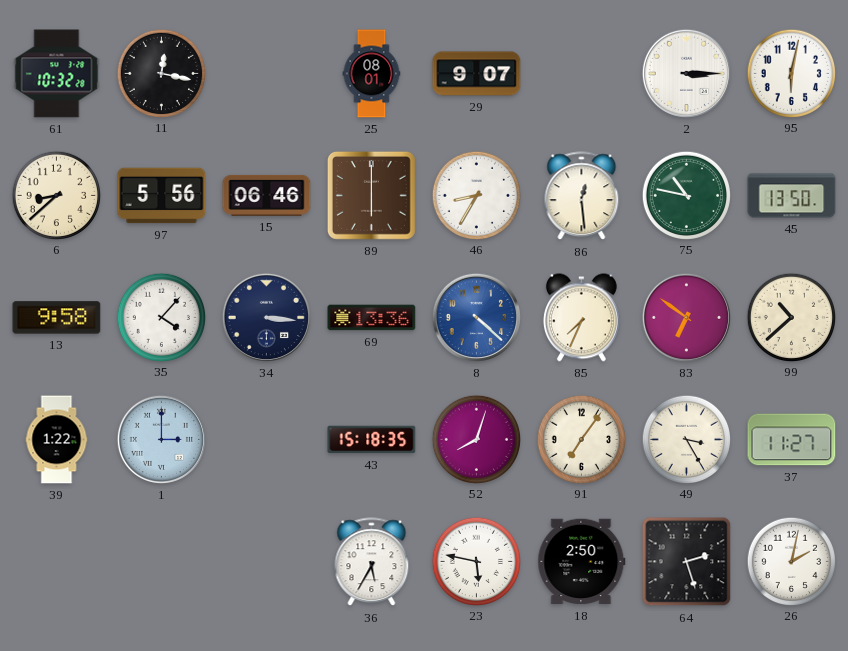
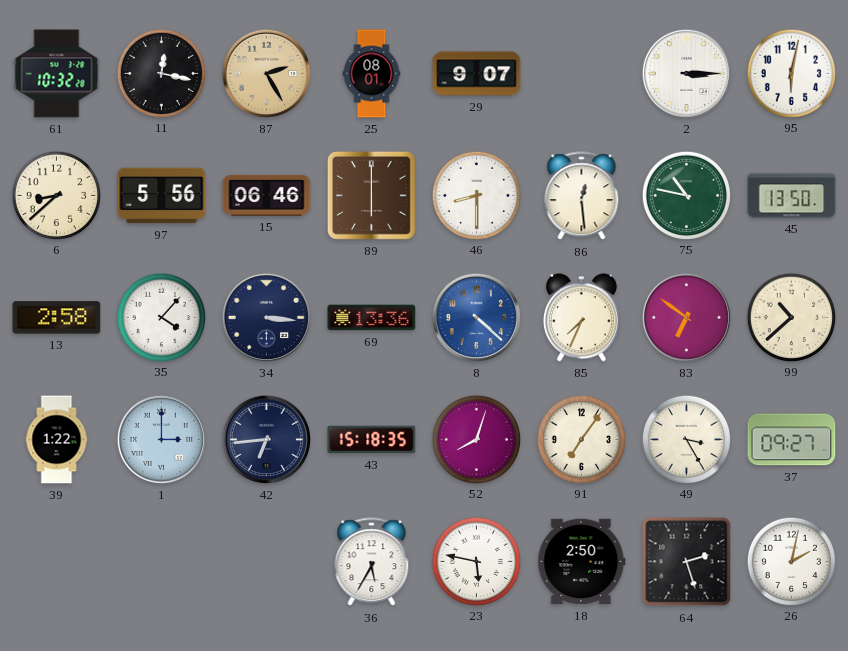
87: none -> 2:25
46: 8:35 -> 8:30
13: 9:58 -> 2:58
42: none -> 6:44
37: 11:27 -> 09:27
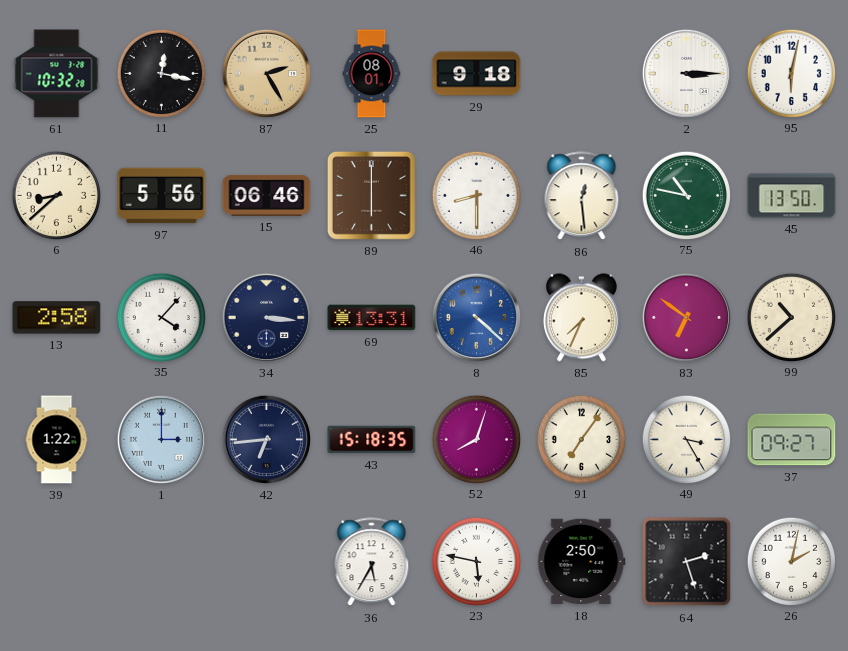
29: 9:07 -> 9:18
69: 13:36 -> 13:31
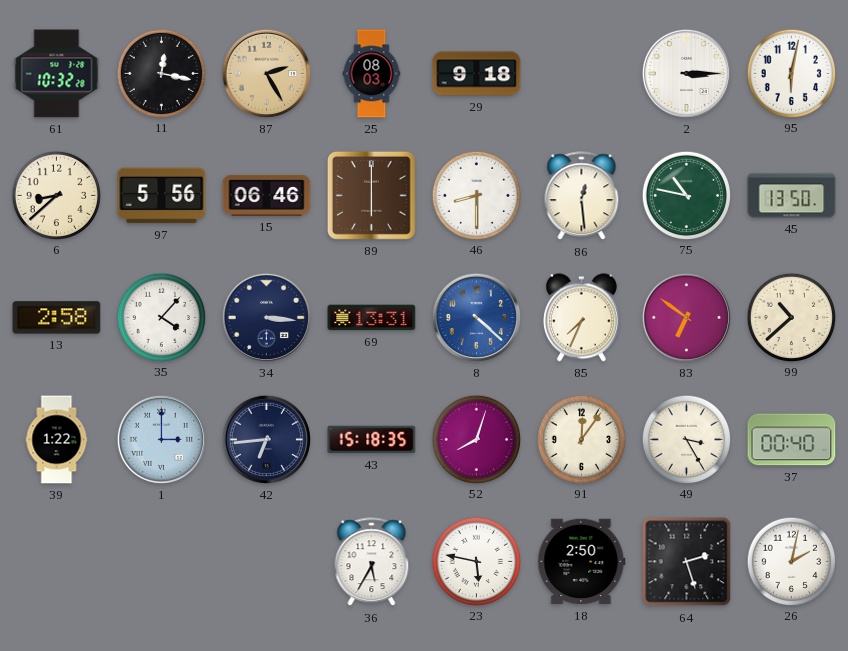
25: 08:01 -> 08:03
91: 7:06 -> 12:06
37: 09:27 -> 00:40
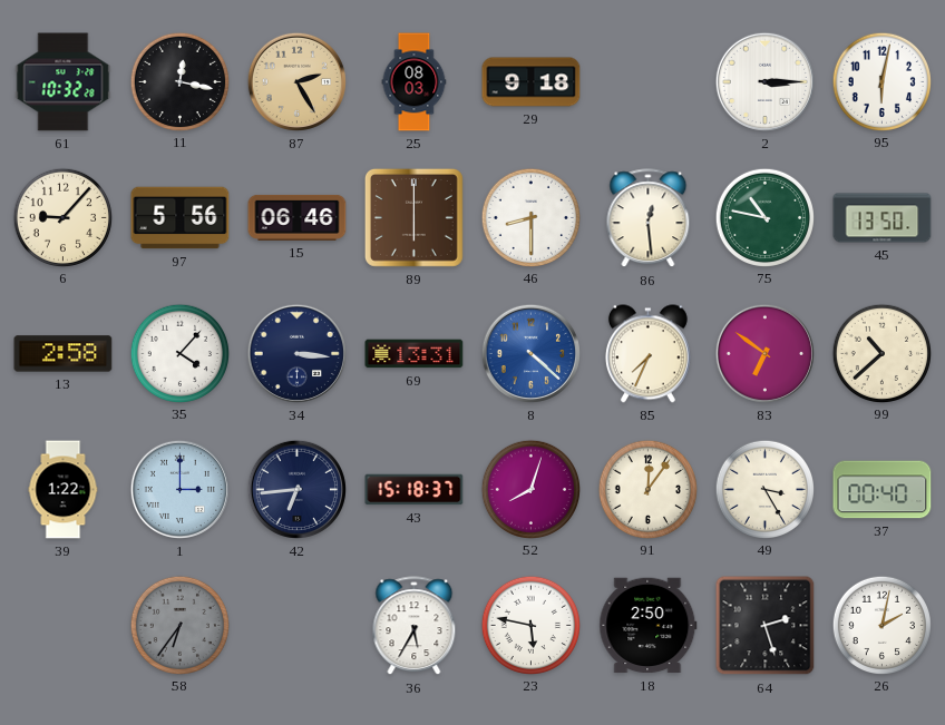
6: 8:38 -> 9:07
43: 15:18:35 -> 15:18:37
58: none -> 6:36
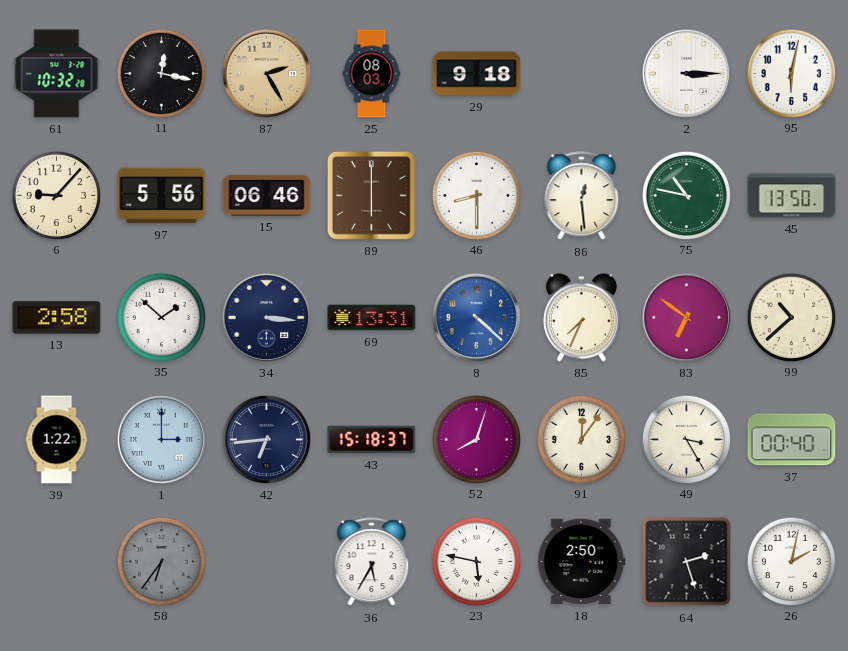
35: 4:07 -> 1:52
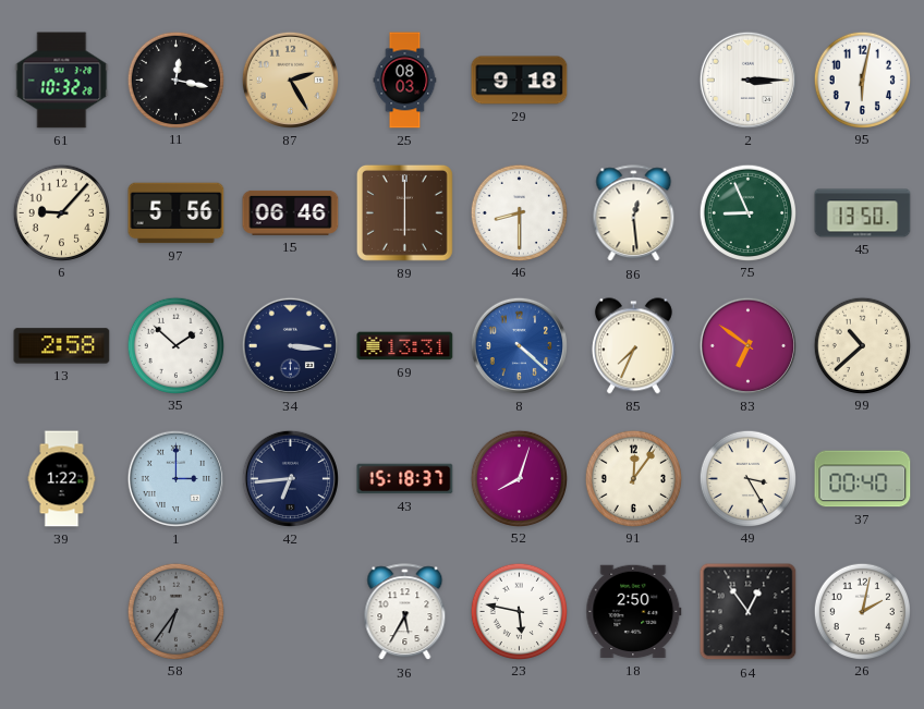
75: 10:47 -> 8:56
64: 2:27 -> 12:54
